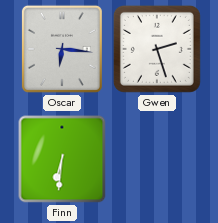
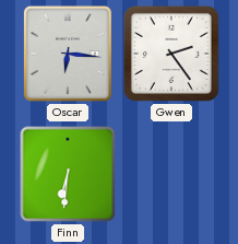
Gwen: 2:27 -> 2:24
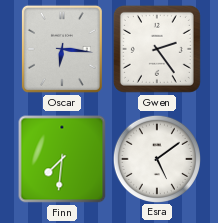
Finn: 6:31 -> 7:31
Esra: none -> 5:09
